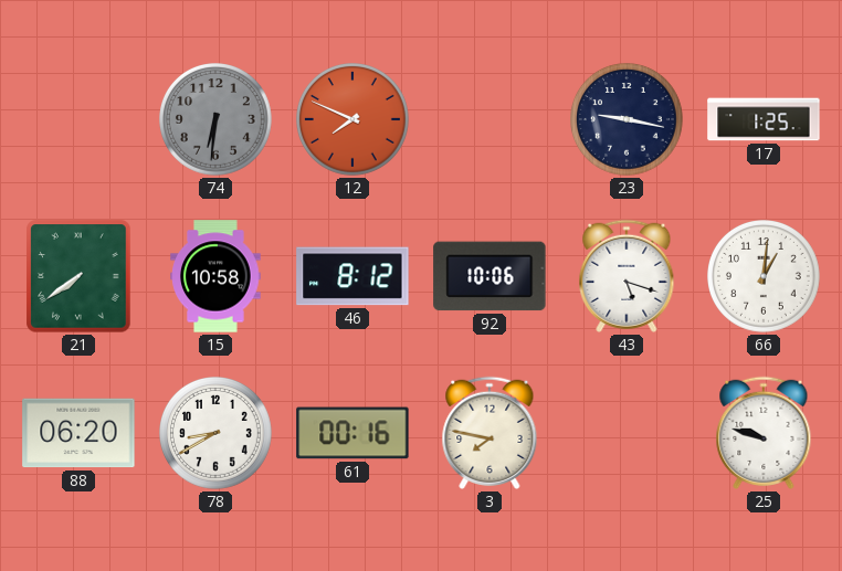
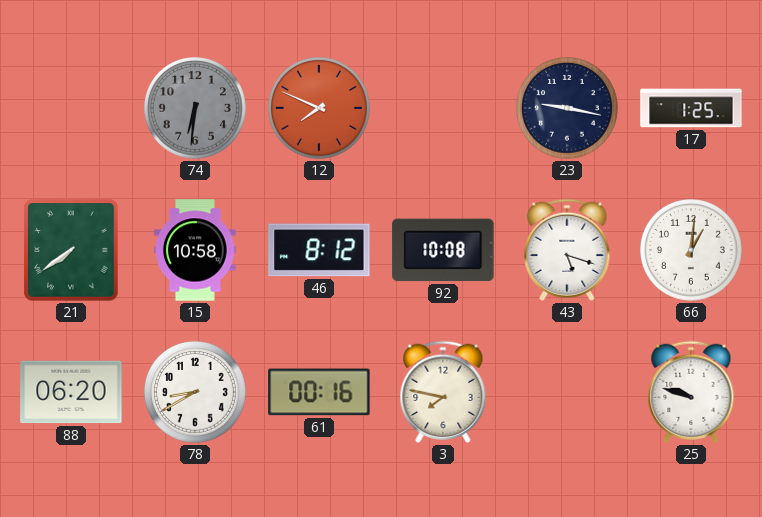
92: 10:06 -> 10:08
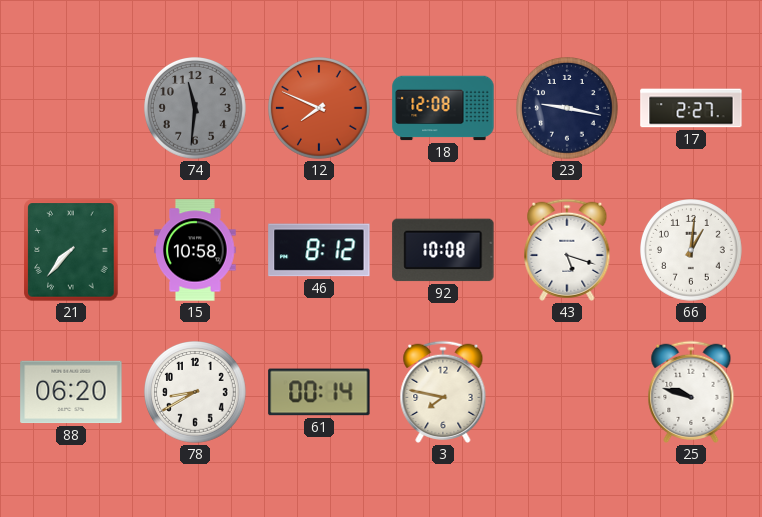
74: 6:31 -> 11:31
18: none -> 12:08
17: 1:25 -> 2:27
21: 7:39 -> 7:37
61: 00:16 -> 00:14
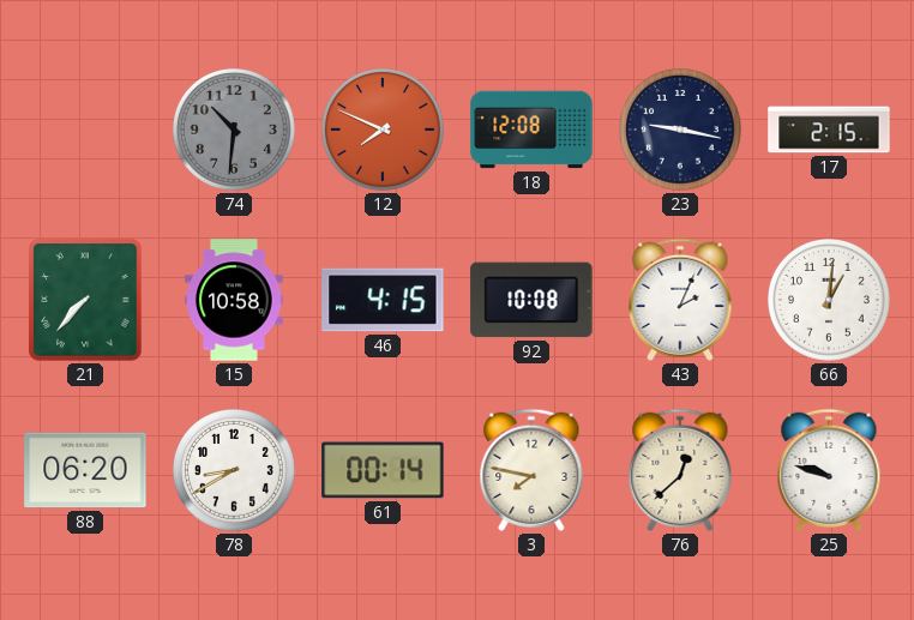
74: 11:31 -> 10:31
17: 2:27 -> 2:15
46: 8:12 -> 4:15
43: 5:18 -> 2:04
76: none -> 12:38
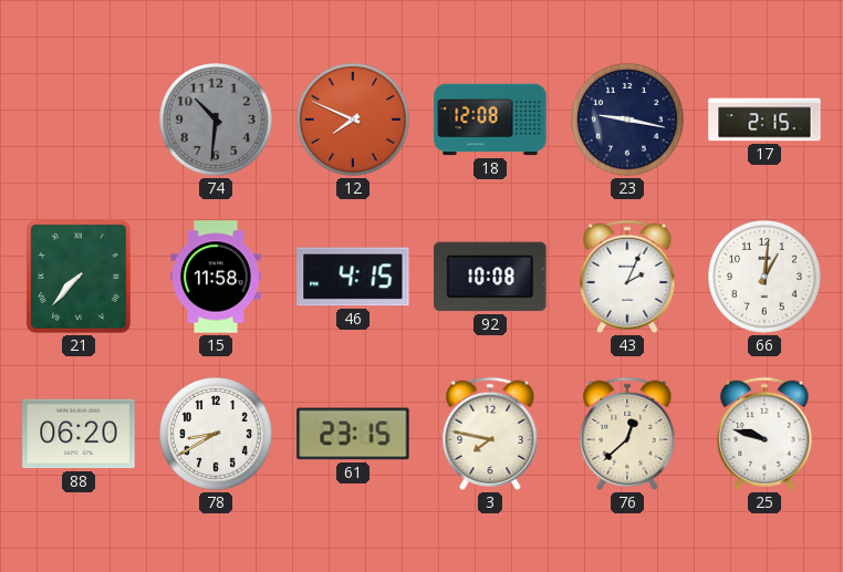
15: 10:58 -> 11:58
61: 00:14 -> 23:15
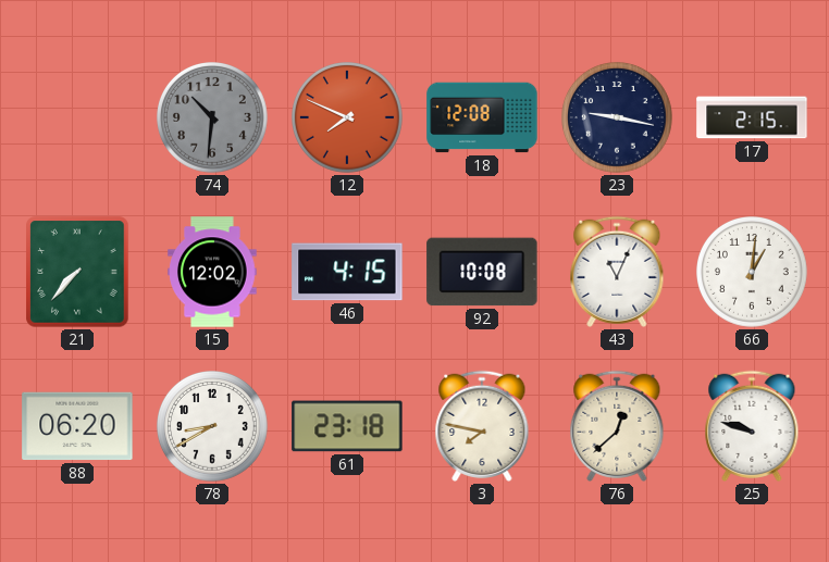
15: 11:58 -> 12:02
43: 2:04 -> 11:04
61: 23:15 -> 23:18
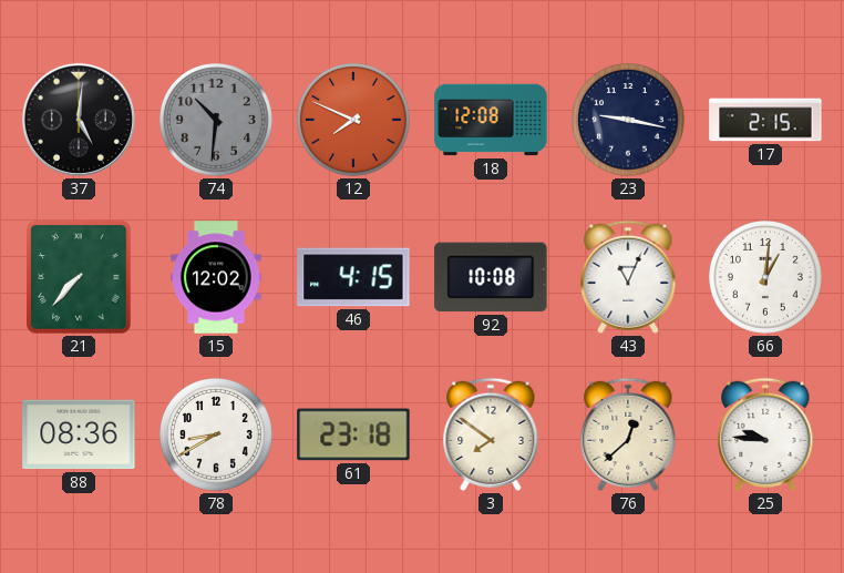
37: none -> 5:01
88: 06:20 -> 08:36
3: 7:47 -> 7:51
25: 9:48 -> 9:46
